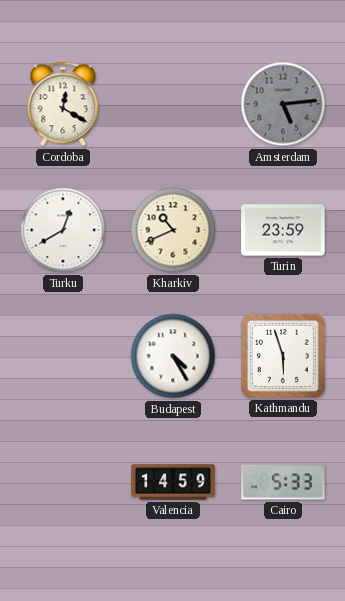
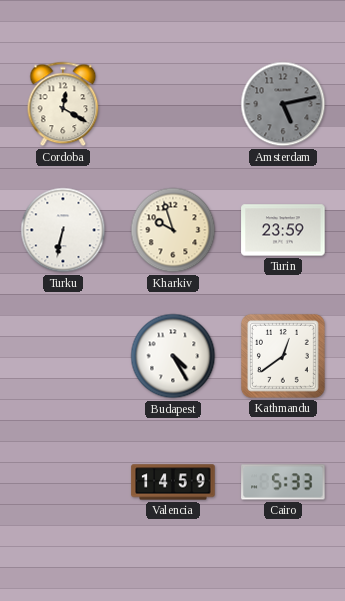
Amsterdam: 5:14 -> 5:13
Turku: 12:40 -> 6:32
Kharkiv: 10:41 -> 9:57
Kathmandu: 5:57 -> 12:39
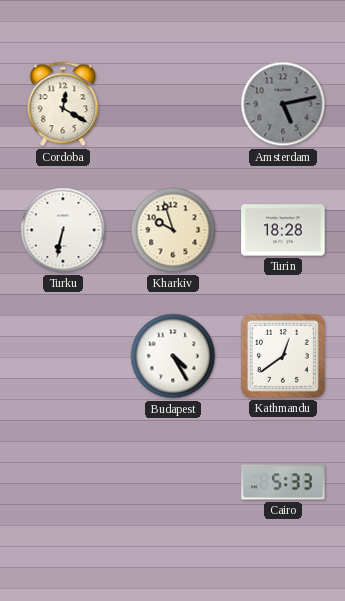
Turin: 23:59 -> 18:28
Valencia: 14:59 -> none
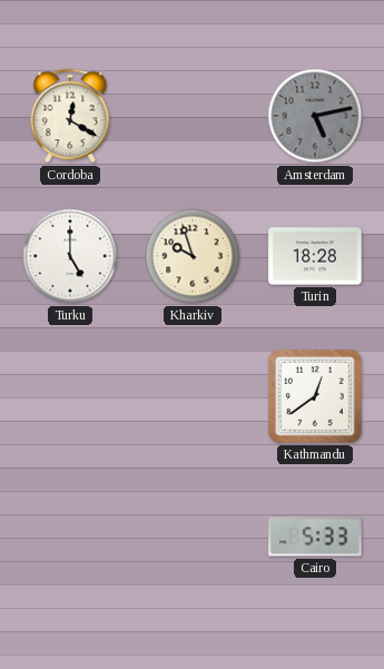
Turku: 6:32 -> 5:00
Budapest: 4:25 -> none
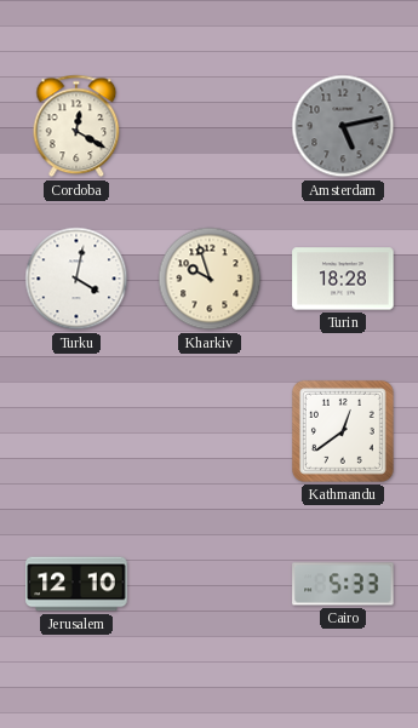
Turku: 5:00 -> 4:02
Jerusalem: none -> 12:10
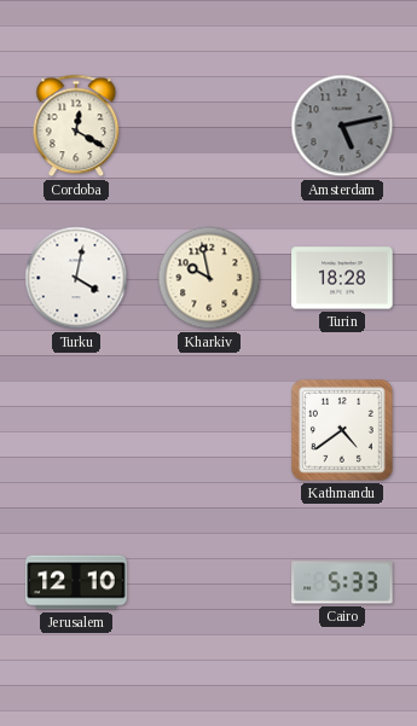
Kharkiv: 9:57 -> 9:58
Kathmandu: 12:39 -> 4:39
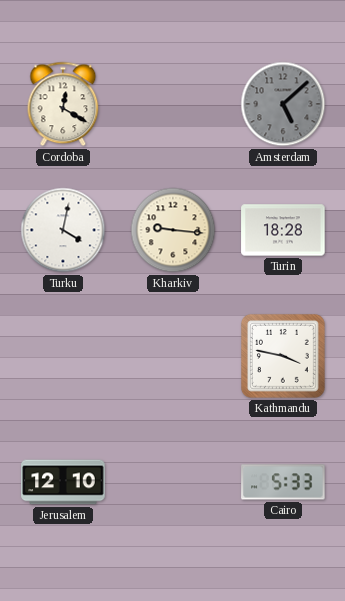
Amsterdam: 5:13 -> 5:08
Kharkiv: 9:58 -> 9:16
Kathmandu: 4:39 -> 3:47
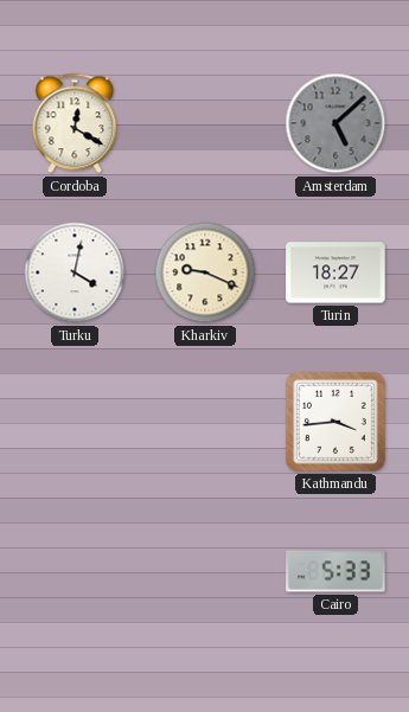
Kharkiv: 9:16 -> 9:19
Turin: 18:28 -> 18:27
Kathmandu: 3:47 -> 3:44
Jerusalem: 12:10 -> none
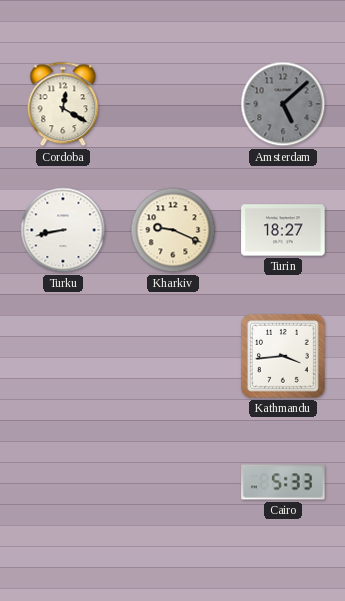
Turku: 4:02 -> 8:43
